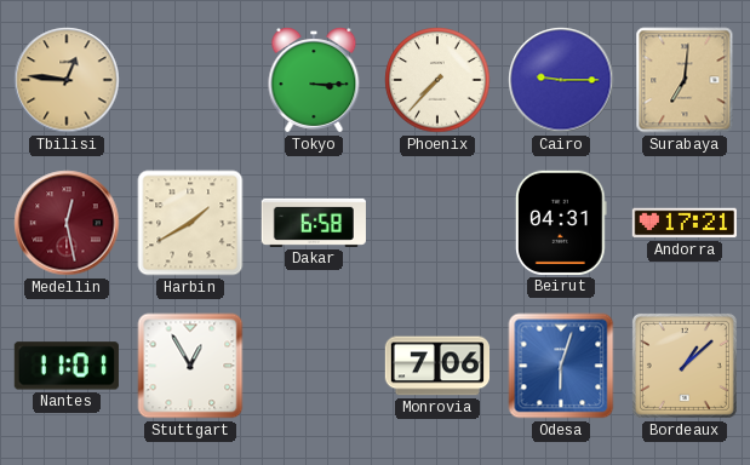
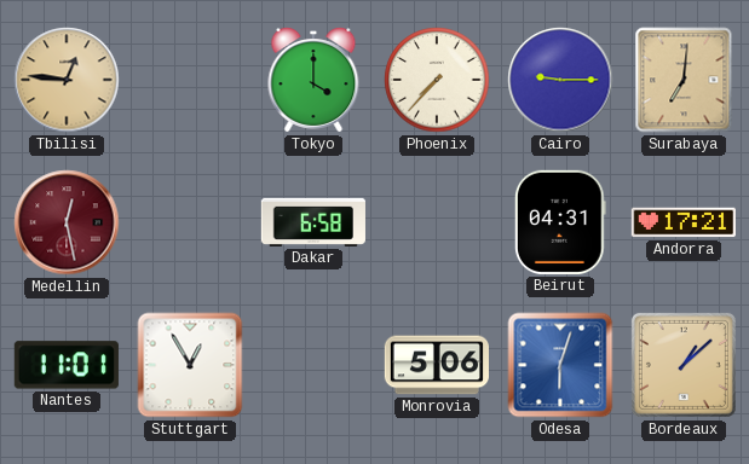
Tokyo: 3:15 -> 4:00
Harbin: 1:40 -> none
Monrovia: 7:06 -> 5:06
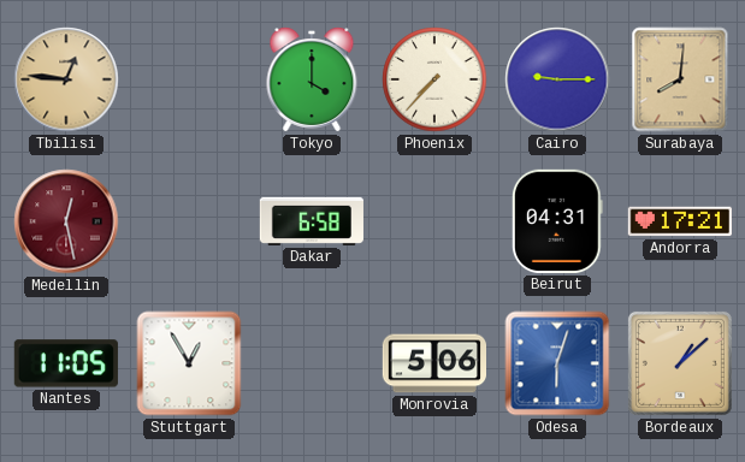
Surabaya: 7:01 -> 8:01
Nantes: 11:01 -> 11:05
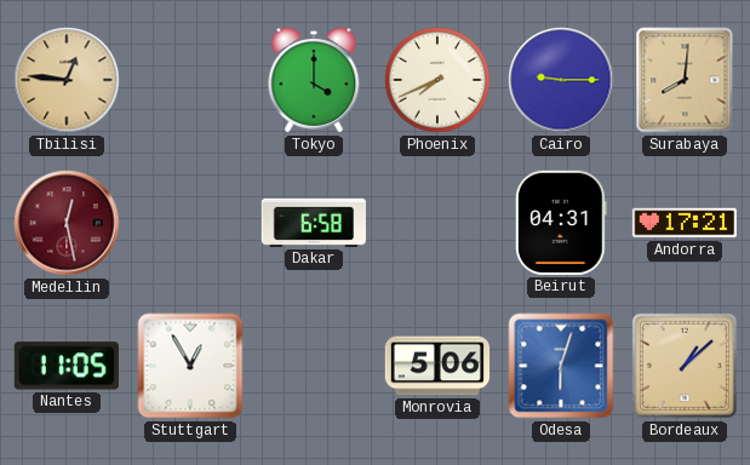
Phoenix: 7:37 -> 7:41
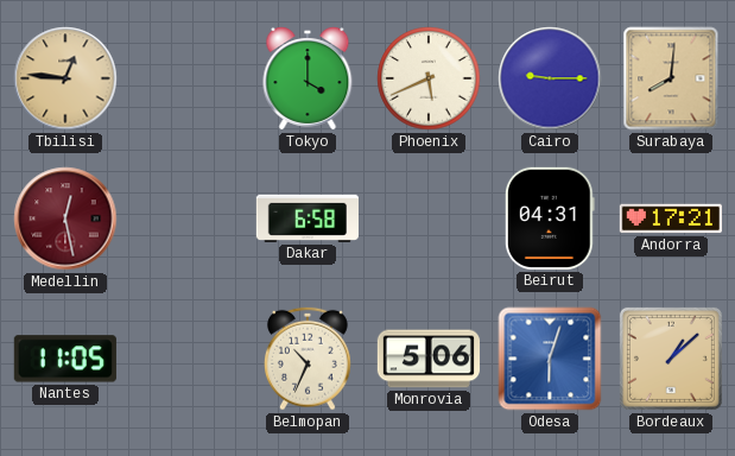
Phoenix: 7:41 -> 5:41
Stuttgart: 12:55 -> none
Belmopan: none -> 10:34
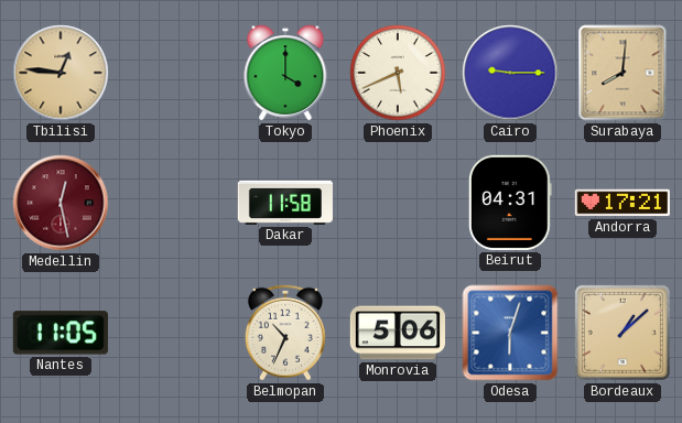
Dakar: 6:58 -> 11:58
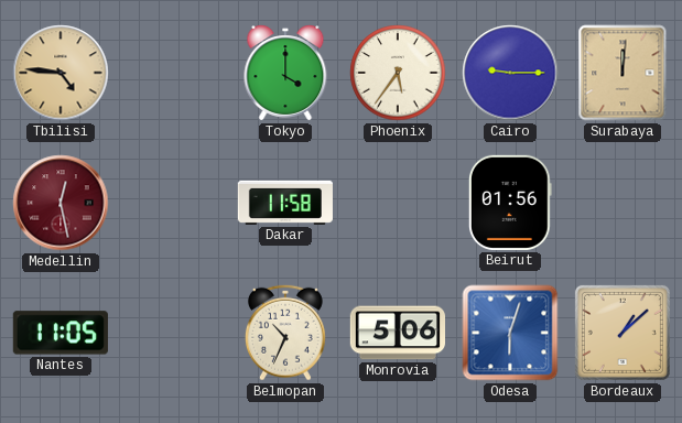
Tbilisi: 12:46 -> 4:46
Phoenix: 5:41 -> 5:36
Surabaya: 8:01 -> 12:01
Beirut: 04:31 -> 01:56
Andorra: 17:21 -> none
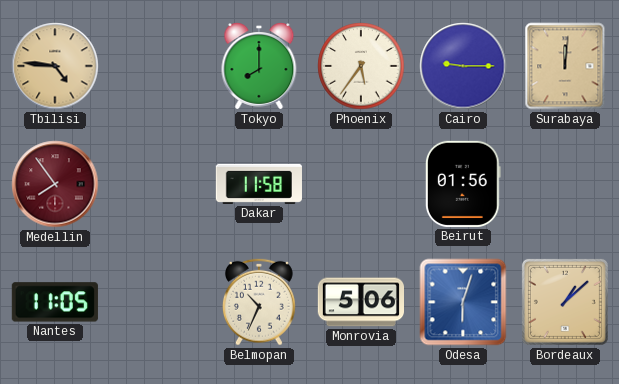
Tokyo: 4:00 -> 8:00
Medellin: 12:28 -> 7:54
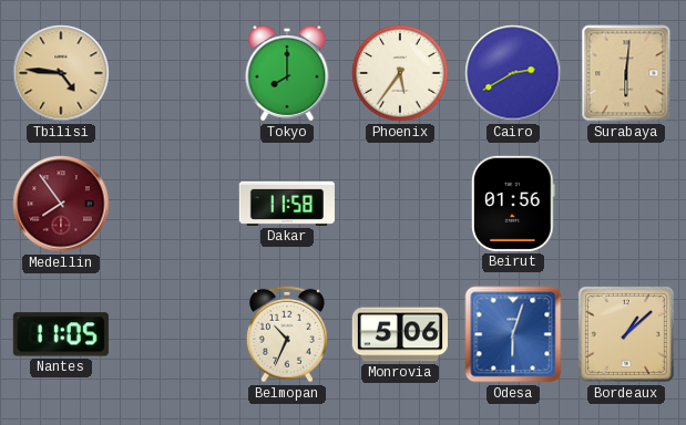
Cairo: 9:15 -> 2:40
Surabaya: 12:01 -> 6:01
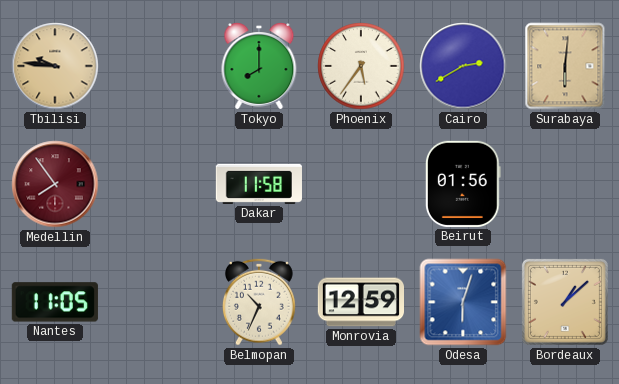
Tbilisi: 4:46 -> 9:46
Monrovia: 5:06 -> 12:59
